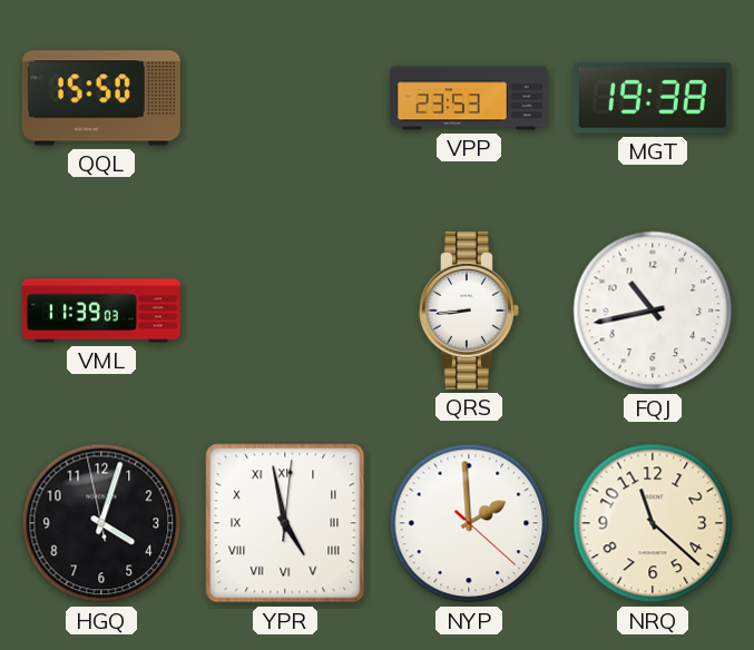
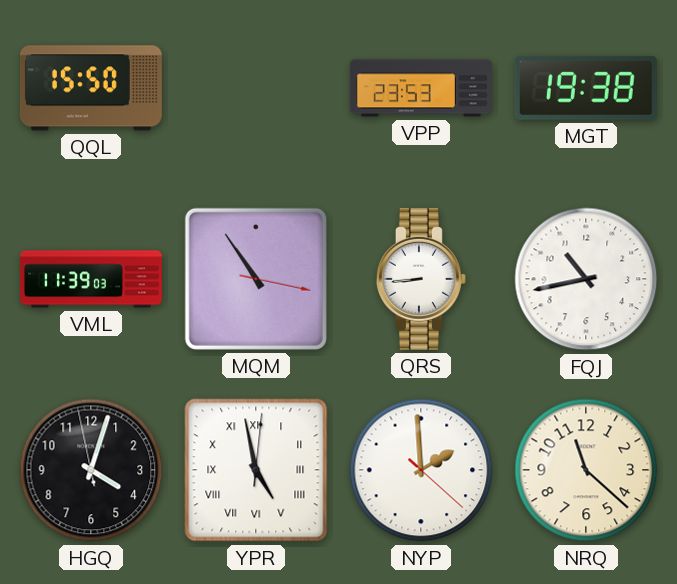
MQM: none -> 10:54
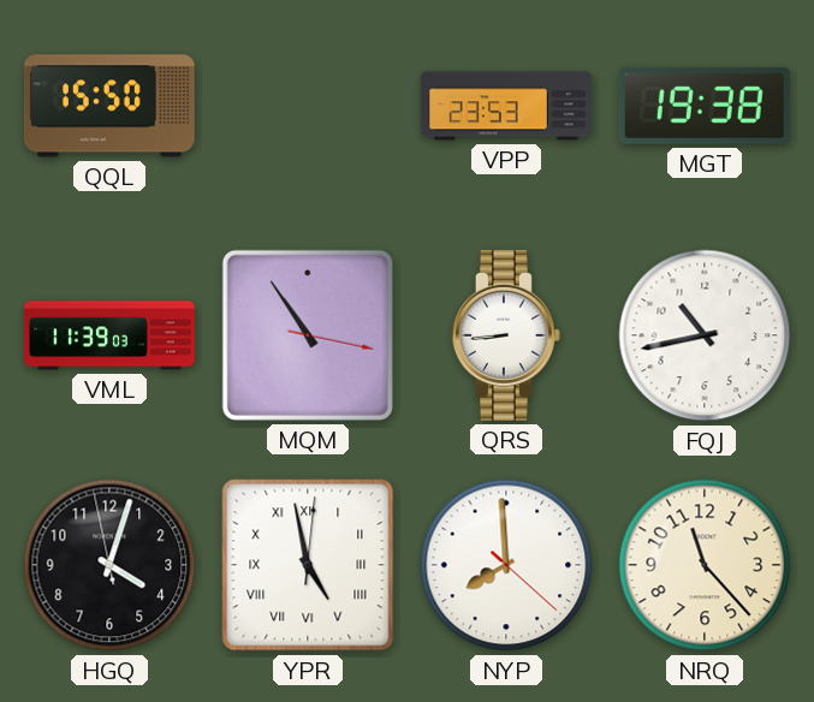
NYP: 1:59 -> 7:59
NRQ: 11:22 -> 11:23
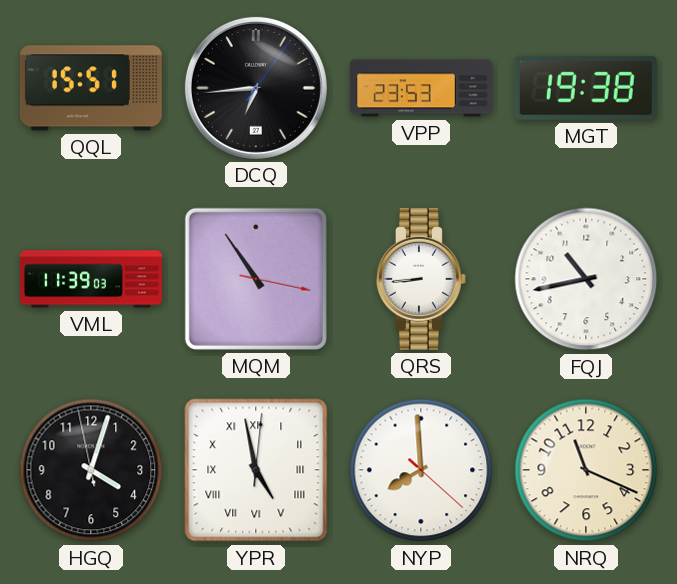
QQL: 15:50 -> 15:51
DCQ: none -> 6:44
NRQ: 11:23 -> 11:19
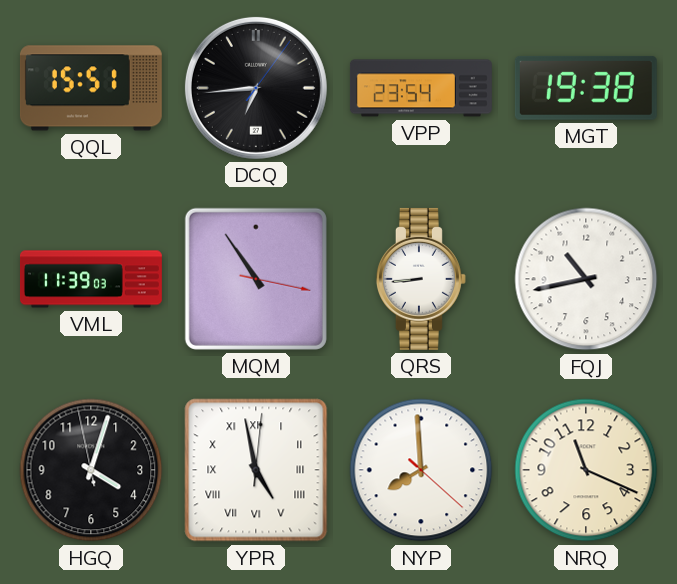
VPP: 23:53 -> 23:54
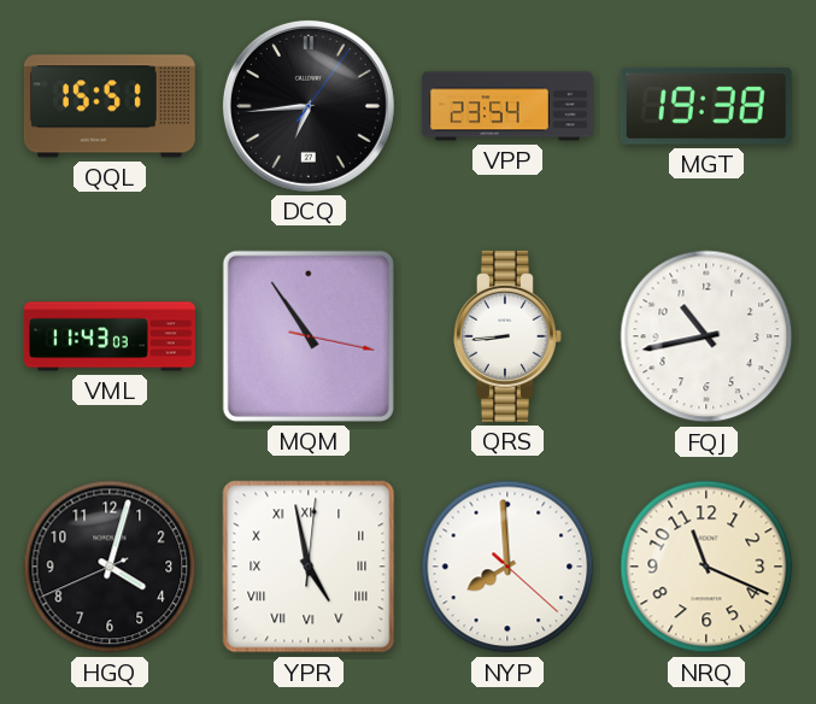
VML: 11:39 -> 11:43
HGQ: 4:02:58 -> 4:02:41
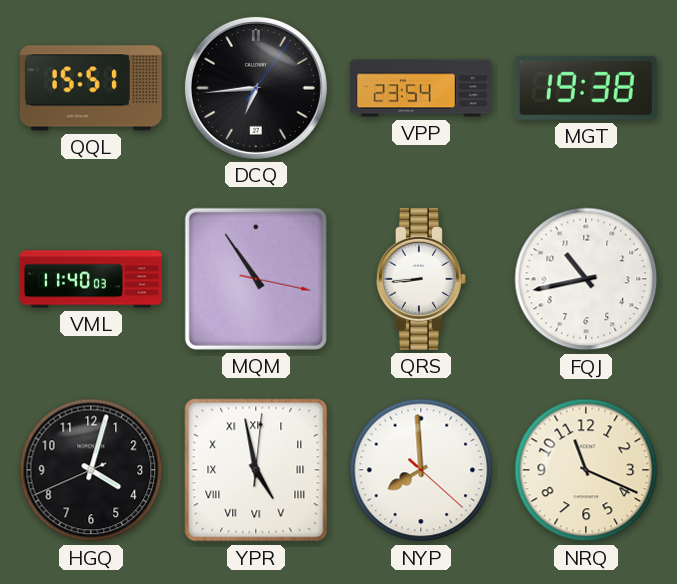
VML: 11:43 -> 11:40
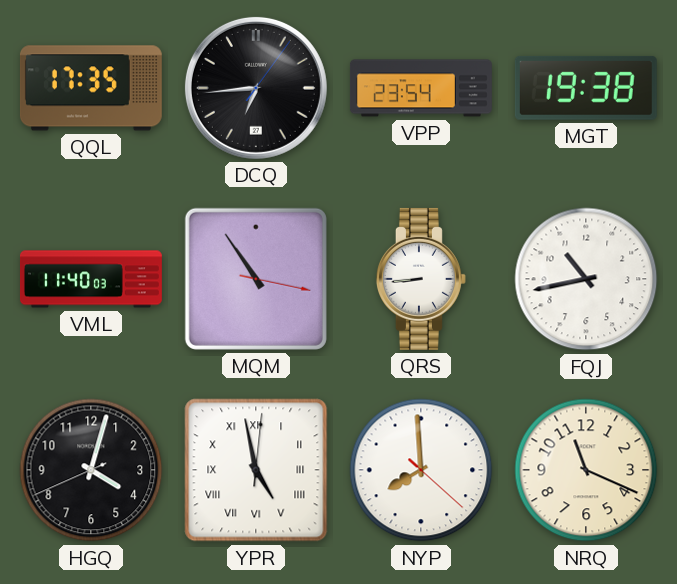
QQL: 15:51 -> 17:35
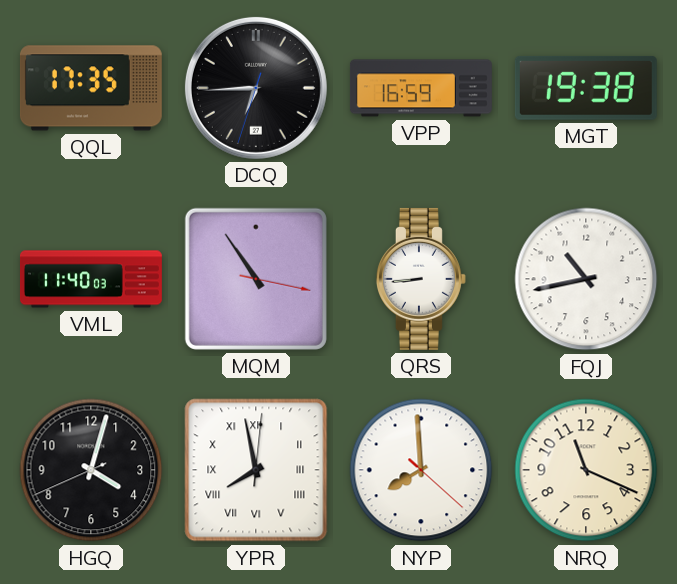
DCQ: 6:44:06 -> 6:44:33
VPP: 23:54 -> 16:59
YPR: 4:58 -> 7:58
